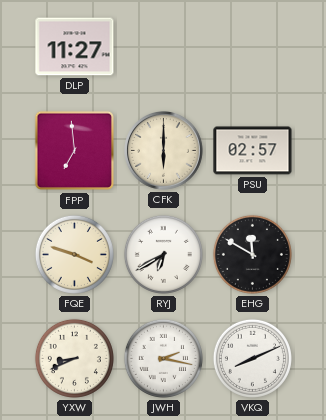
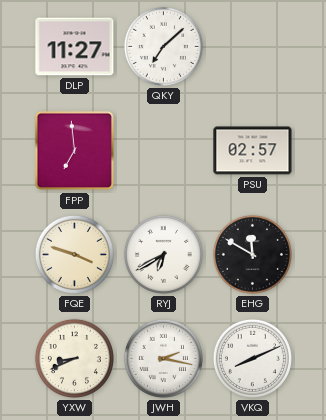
QKY: none -> 7:08
CFK: 6:00 -> none
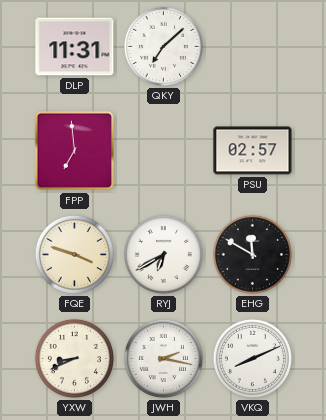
DLP: 11:27 -> 11:31
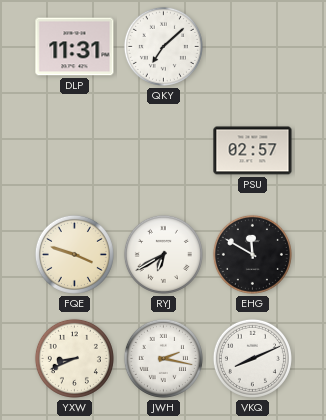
FPP: 6:59 -> none
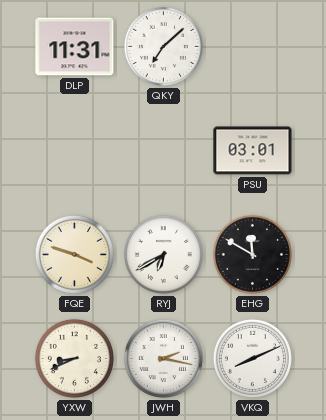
PSU: 02:57 -> 03:01
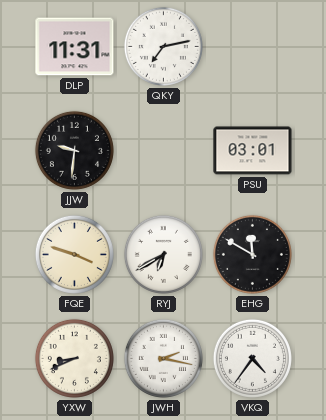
QKY: 7:08 -> 7:13
JJW: none -> 9:31
VKQ: 8:11 -> 4:36
